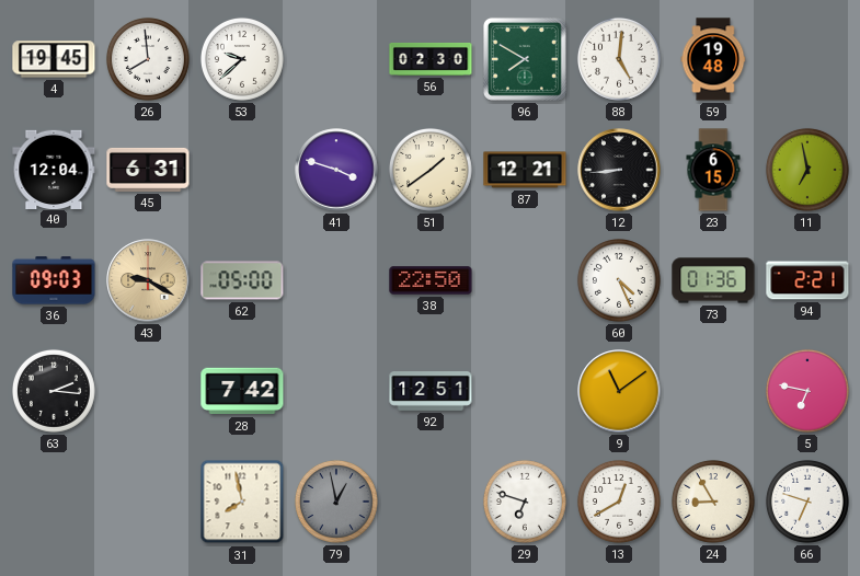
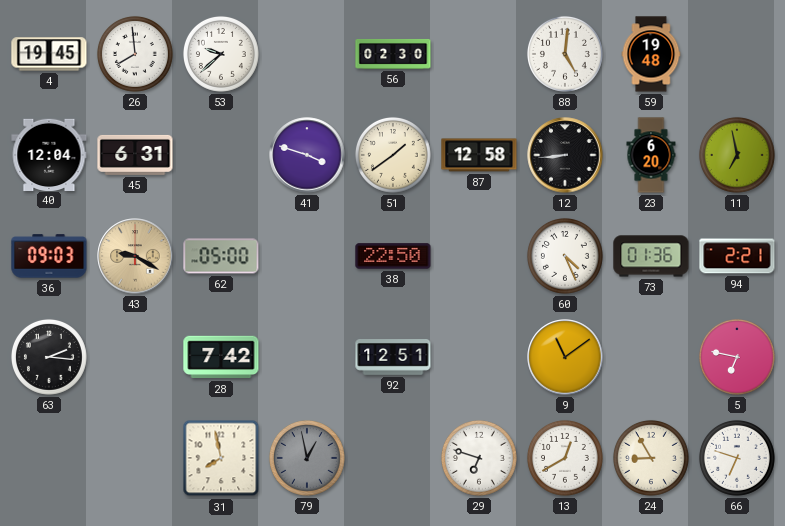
96: 7:50 -> none
87: 12:21 -> 12:58
23: 6:15 -> 6:20
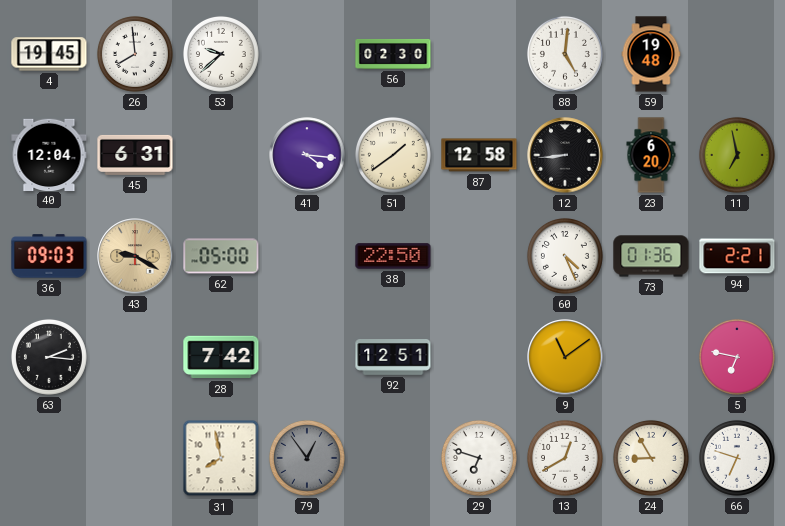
41: 3:48 -> 4:16
79: 12:58 -> 12:54
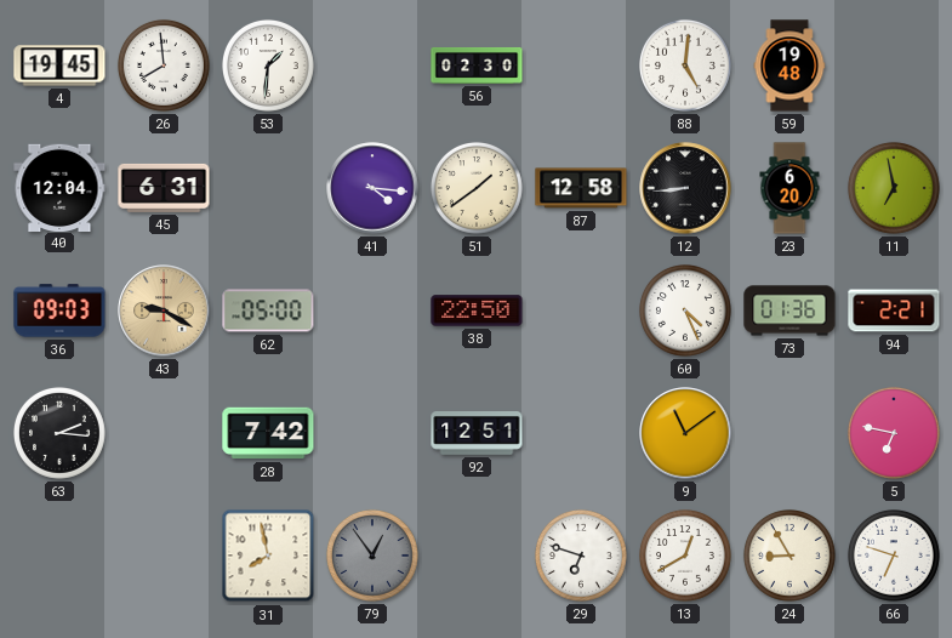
53: 9:38 -> 1:31
